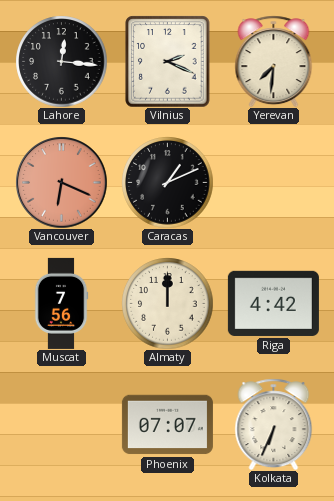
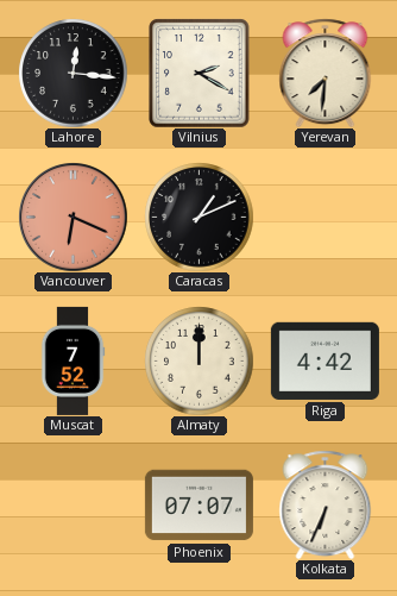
Vilnius: 2:19 -> 2:20
Muscat: 7:56 -> 7:52
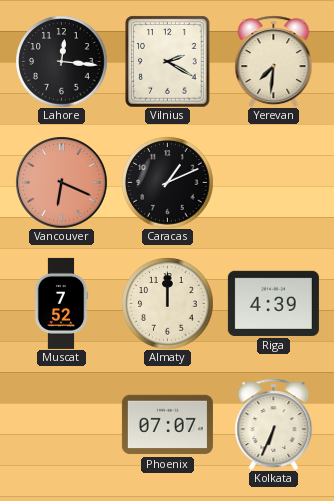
Riga: 4:42 -> 4:39
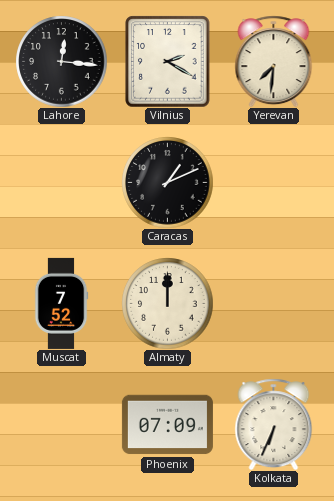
Vancouver: 6:19 -> none
Riga: 4:39 -> none
Phoenix: 07:07 -> 07:09
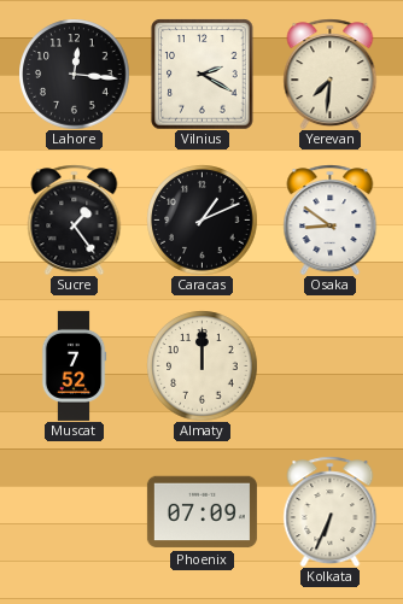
Sucre: none -> 1:24
Osaka: none -> 8:51
